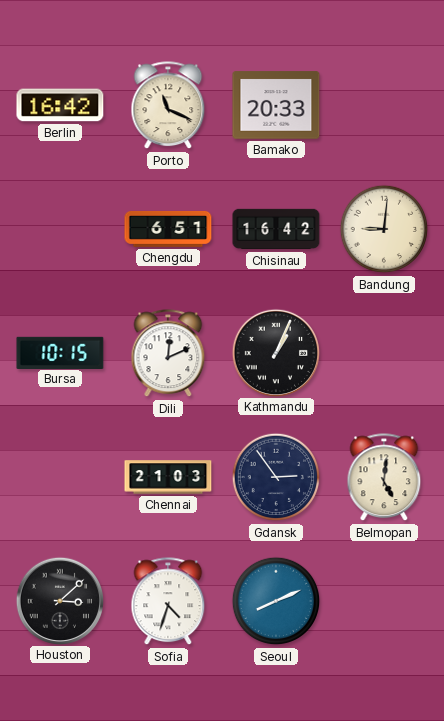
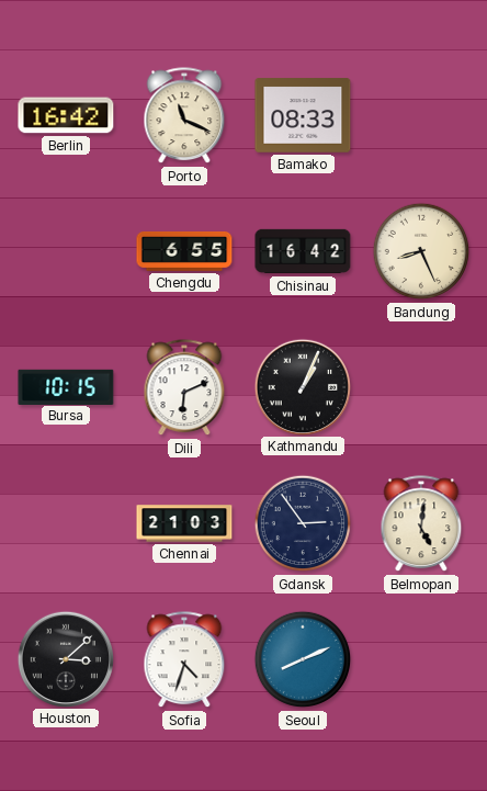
Bamako: 20:33 -> 08:33
Chengdu: 6:51 -> 6:55
Bandung: 9:01 -> 8:26
Dili: 12:11 -> 6:11
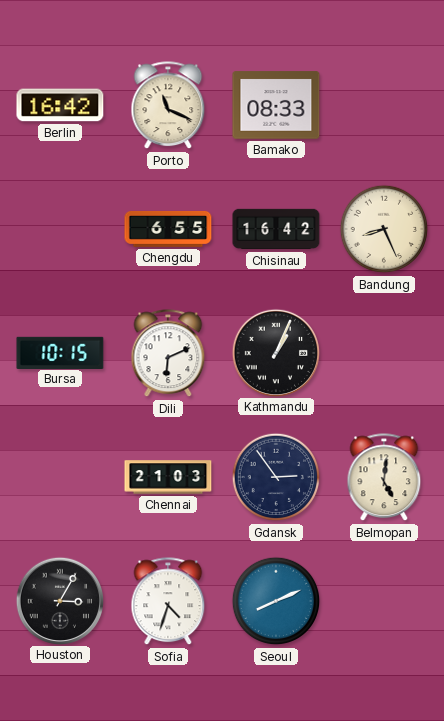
Houston: 3:08 -> 3:05
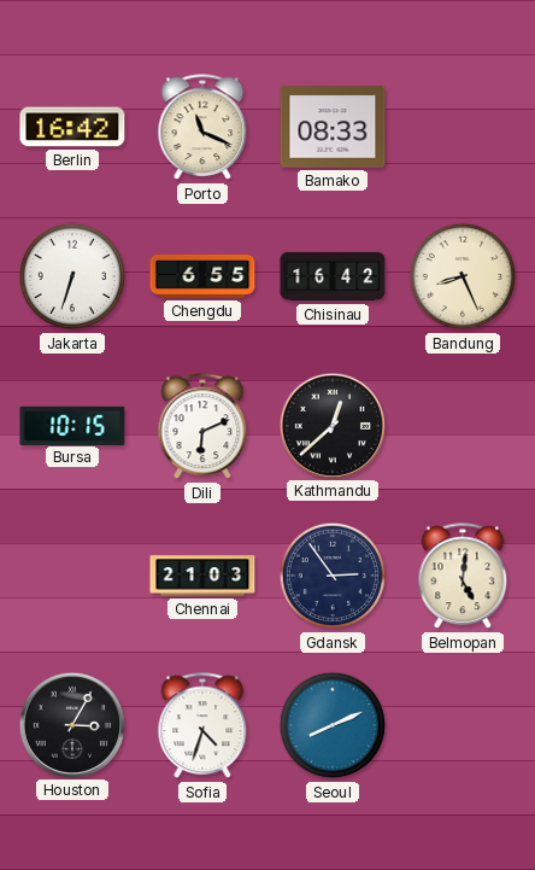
Jakarta: none -> 6:33
Kathmandu: 1:04 -> 12:38
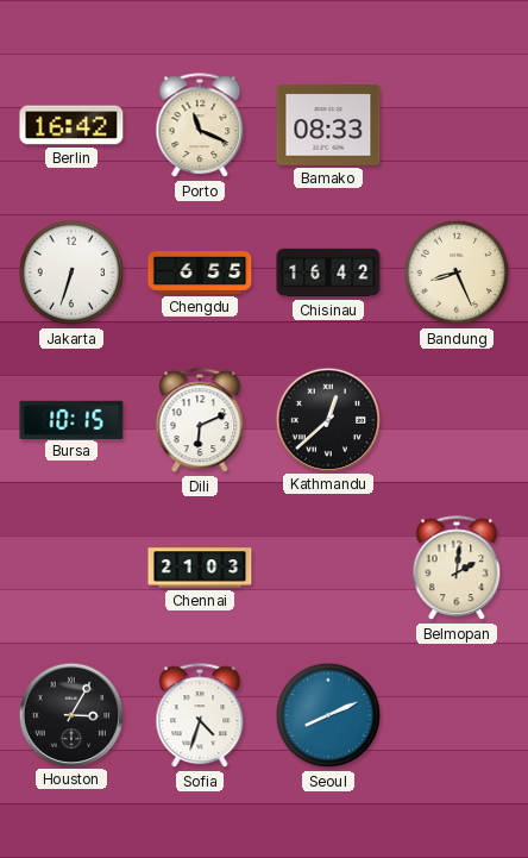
Gdansk: 2:54 -> none
Belmopan: 5:01 -> 2:01
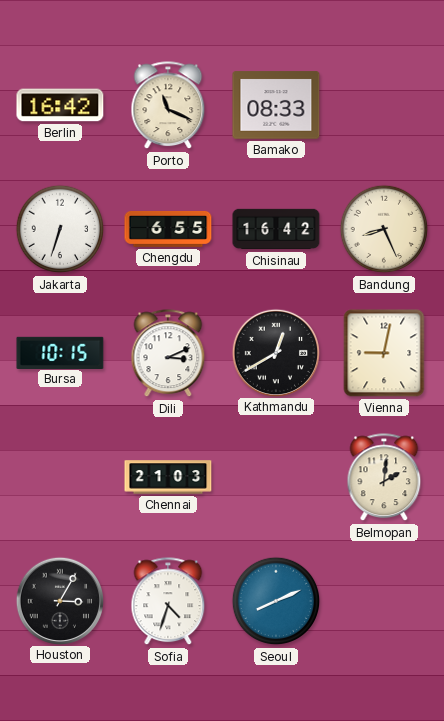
Dili: 6:11 -> 3:11
Kathmandu: 12:38 -> 12:40
Vienna: none -> 9:02
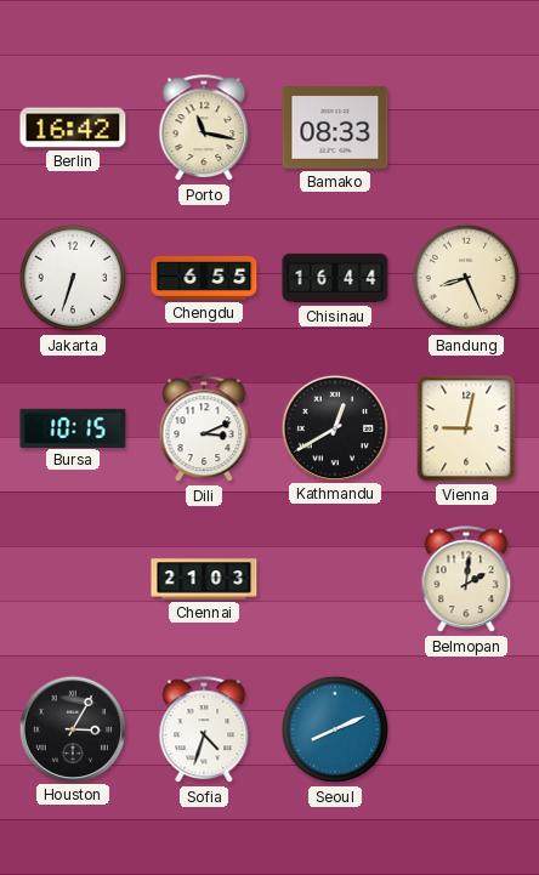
Porto: 11:19 -> 11:17
Chisinau: 16:42 -> 16:44
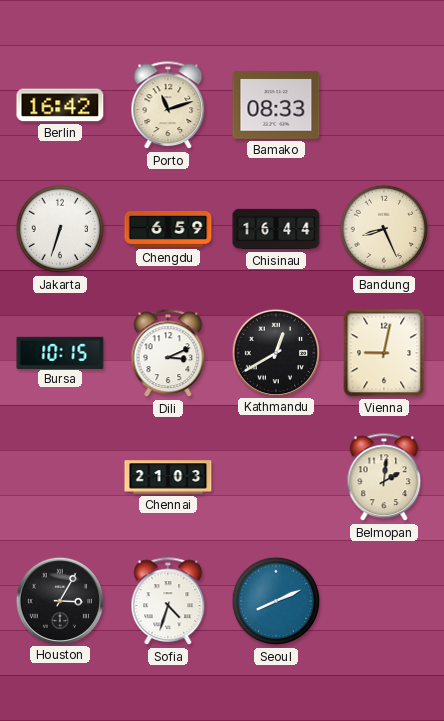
Porto: 11:17 -> 11:12
Chengdu: 6:55 -> 6:59
